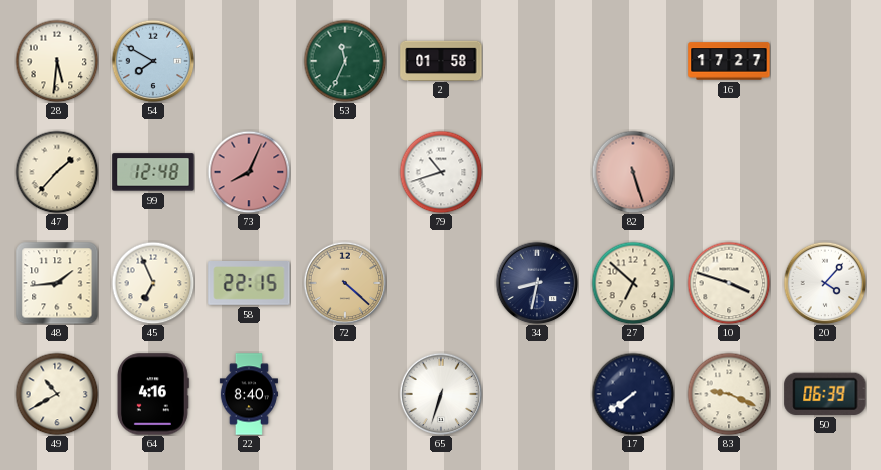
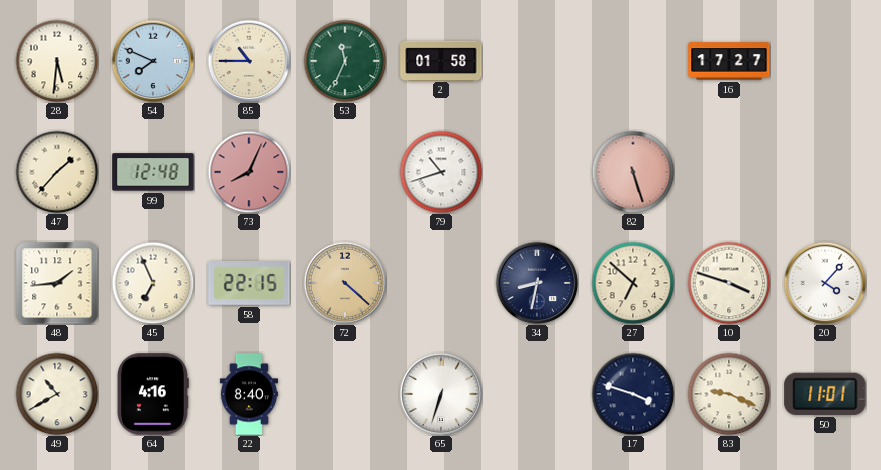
54: 7:50 -> 7:49
85: none -> 10:45
17: 7:39 -> 3:48
50: 06:39 -> 11:01
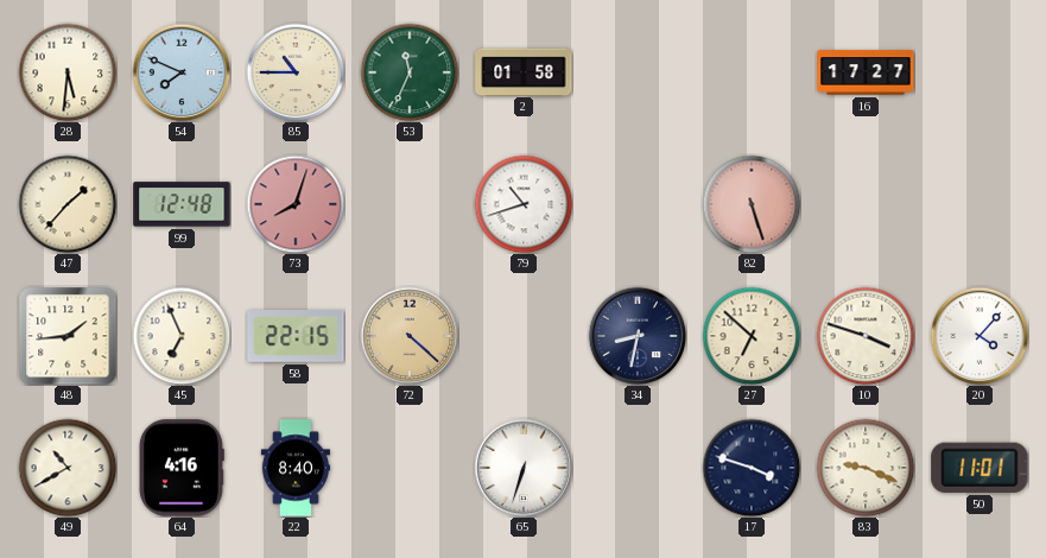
73: 8:04 -> 8:03
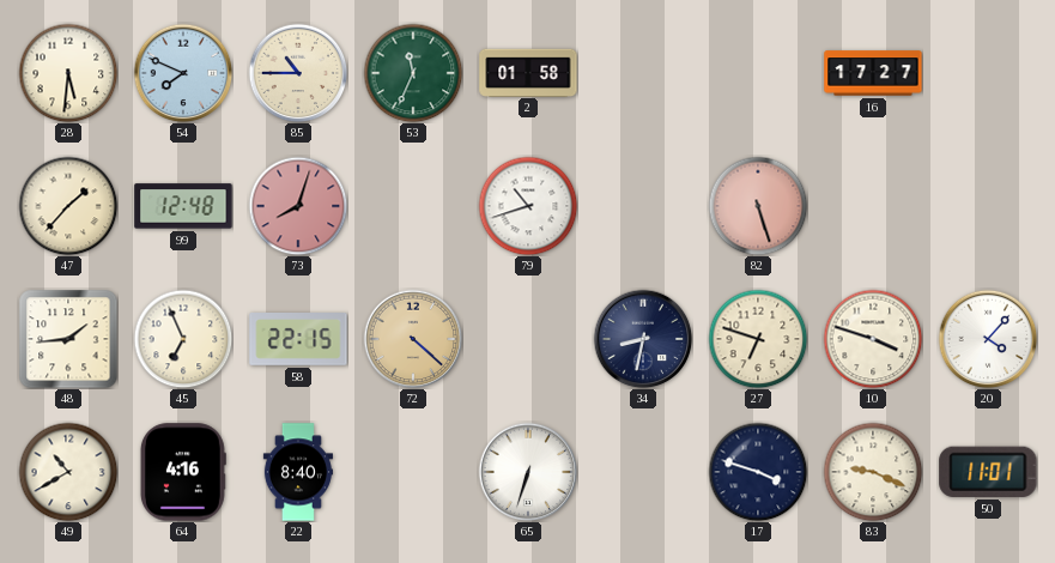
27: 6:52 -> 6:48
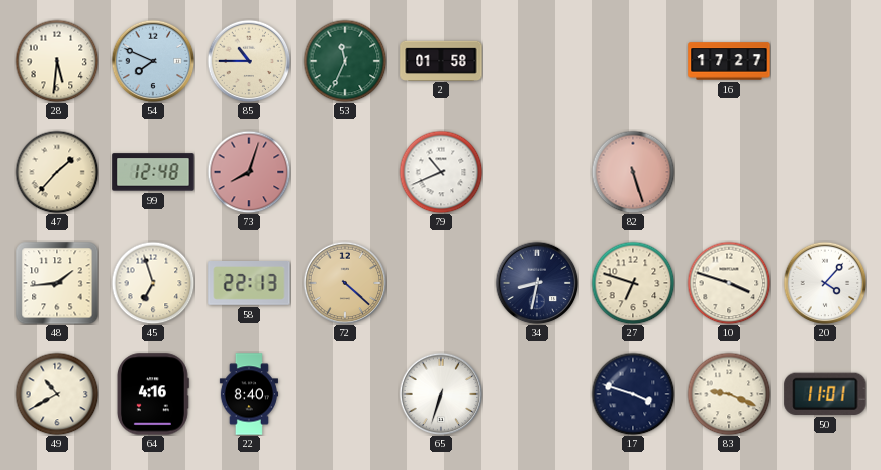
79: 10:42 -> 10:41
45: 6:56 -> 6:57
58: 22:15 -> 22:13
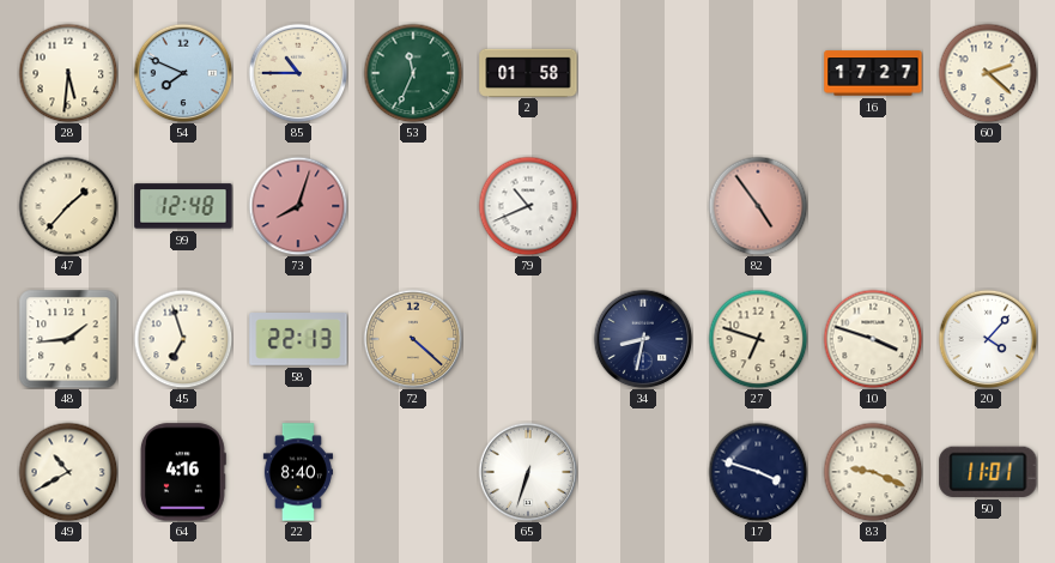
60: none -> 2:22
82: 5:27 -> 4:54
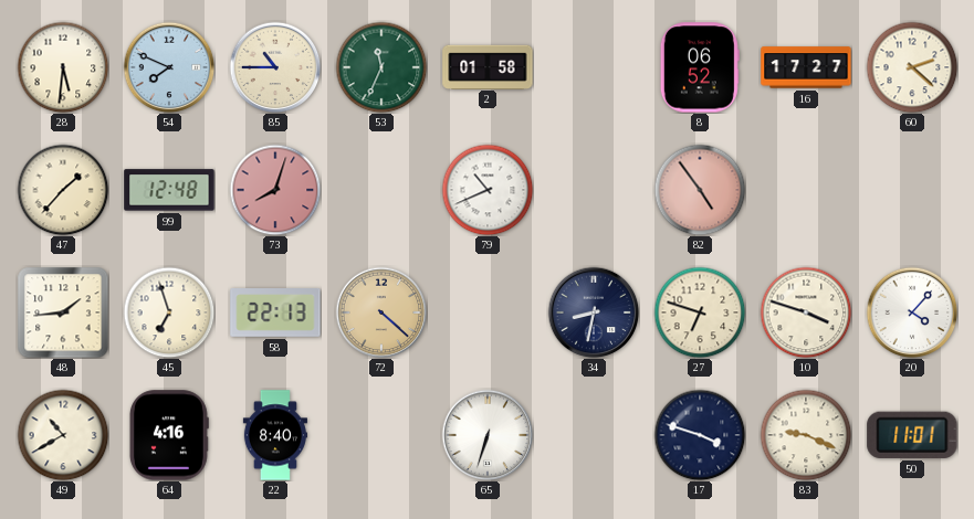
8: none -> 06:52
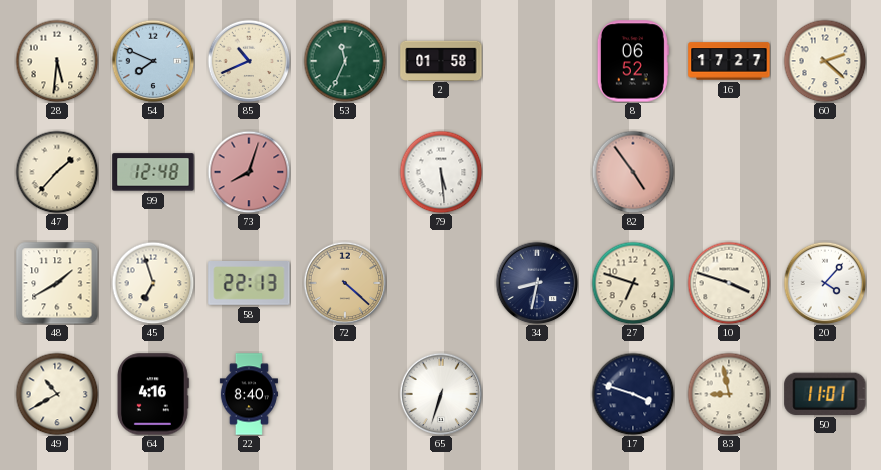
85: 10:45 -> 10:41
79: 10:41 -> 5:29
48: 1:44 -> 1:40
83: 9:19 -> 8:58
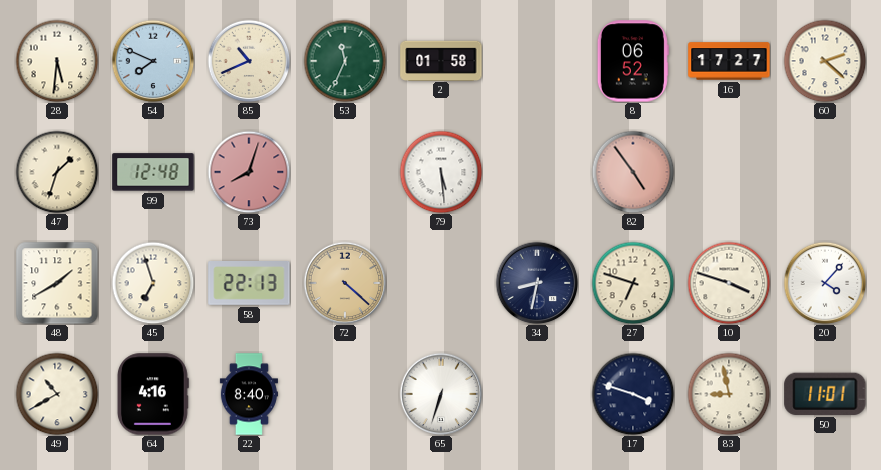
47: 1:37 -> 1:33
